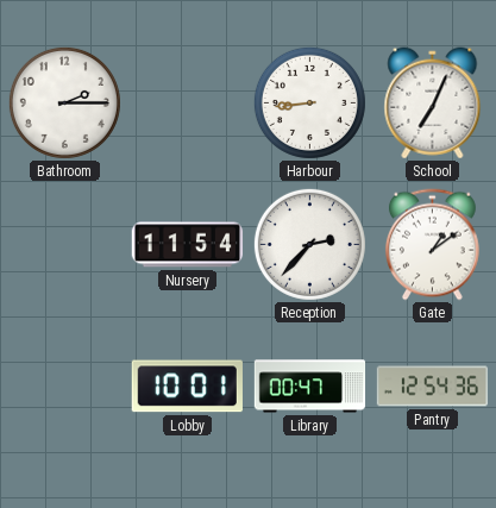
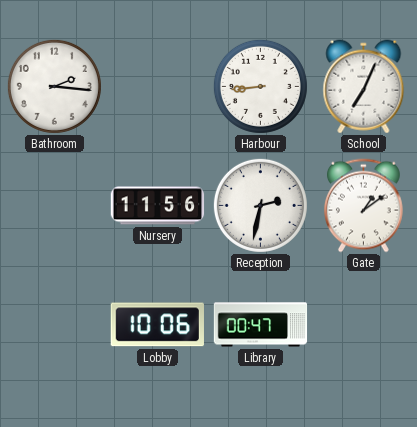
Bathroom: 2:15 -> 2:16
Nursery: 11:54 -> 11:56
Reception: 2:37 -> 2:32
Lobby: 10:01 -> 10:06
Pantry: 12:54 -> none
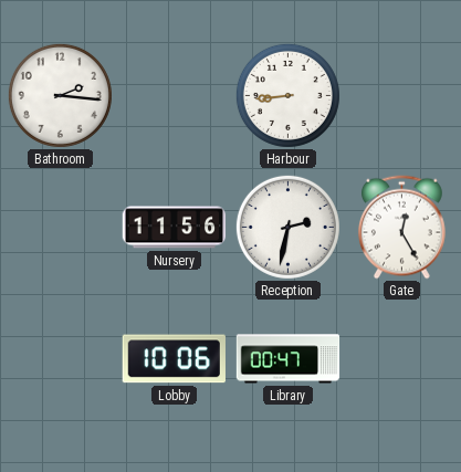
School: 7:04 -> none
Gate: 1:09 -> 12:25
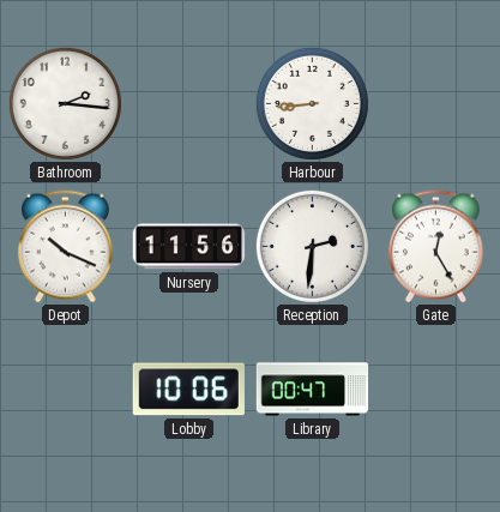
Depot: none -> 10:19
Reception: 2:32 -> 2:31
